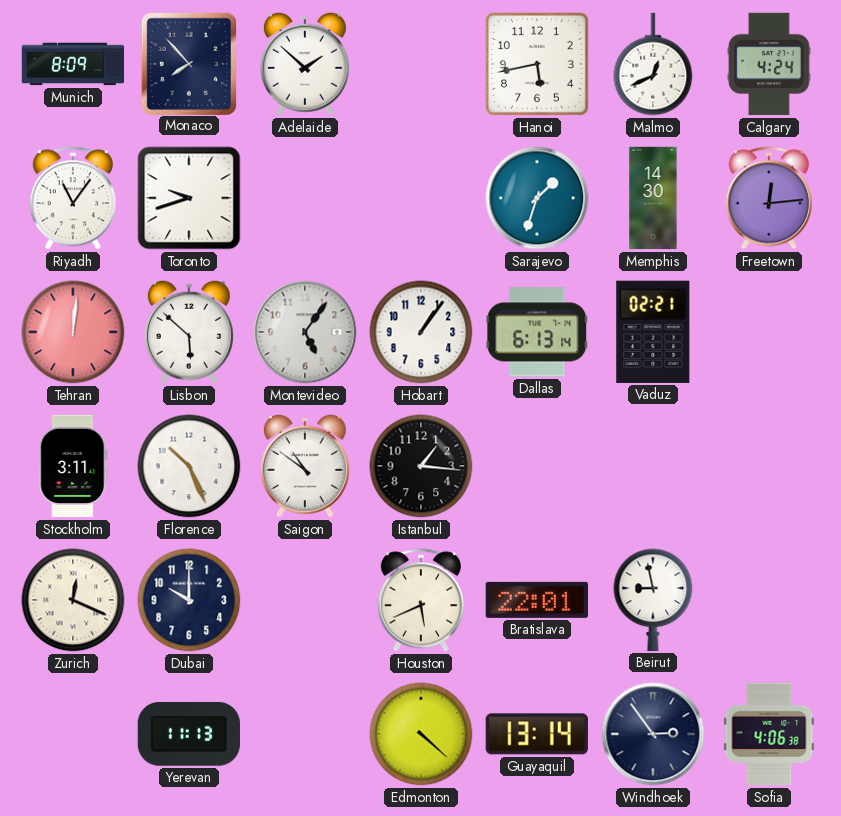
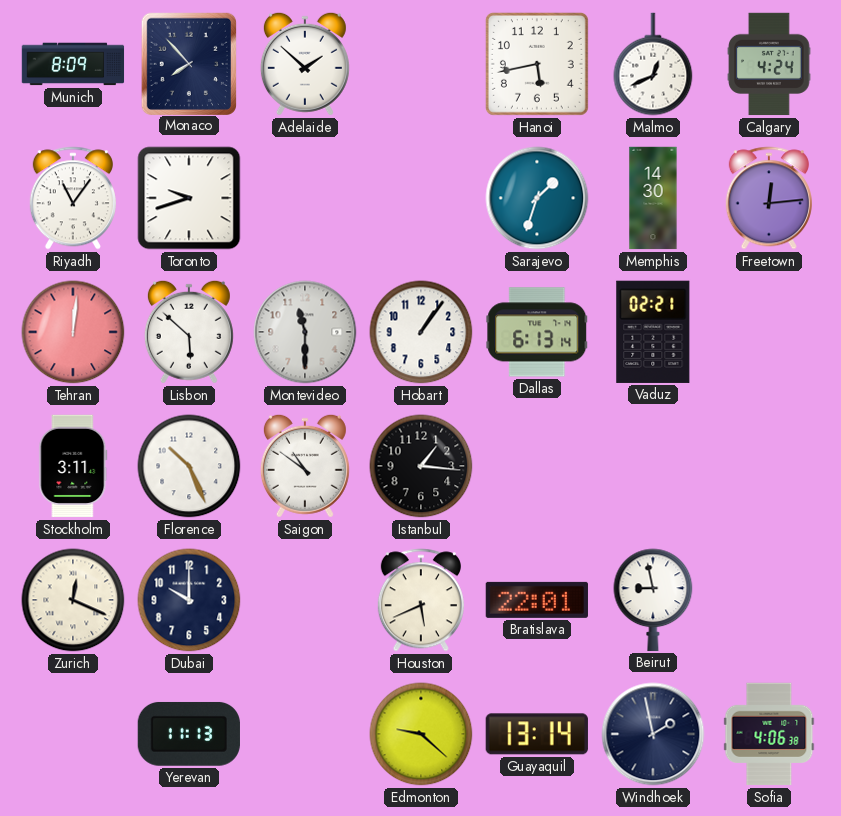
Montevideo: 5:06 -> 11:30
Edmonton: 4:22 -> 9:22
Windhoek: 2:54 -> 1:58
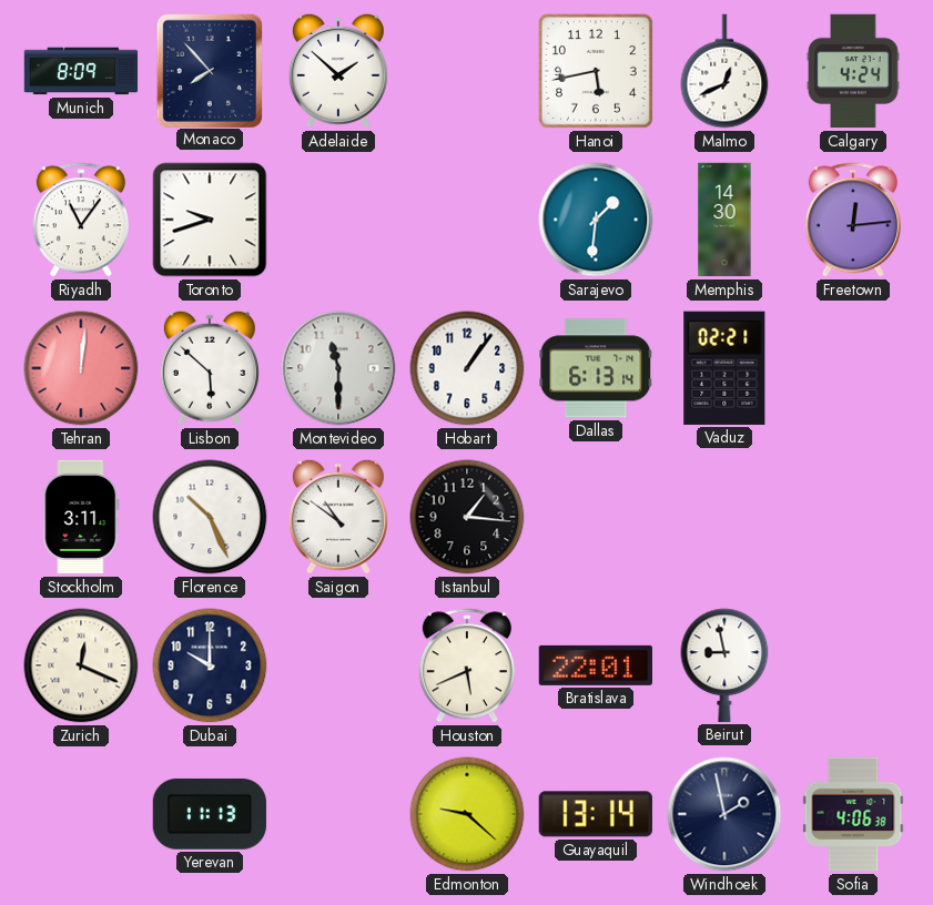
Sarajevo: 1:33 -> 1:31
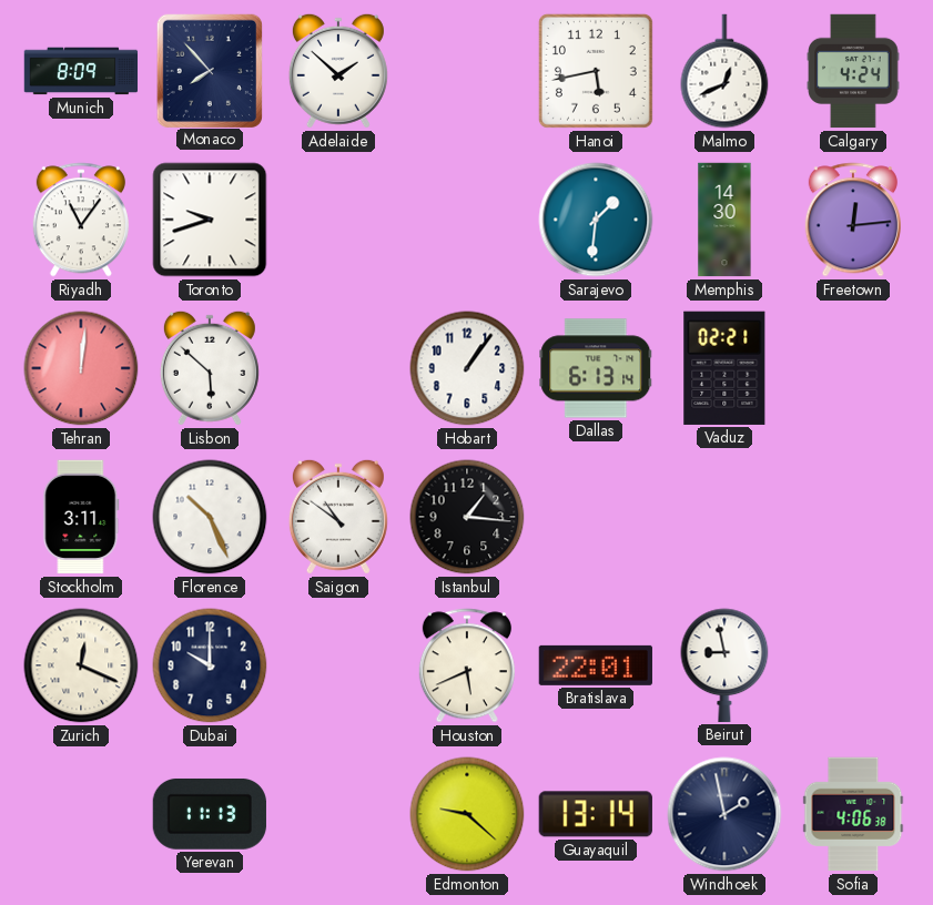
Montevideo: 11:30 -> none
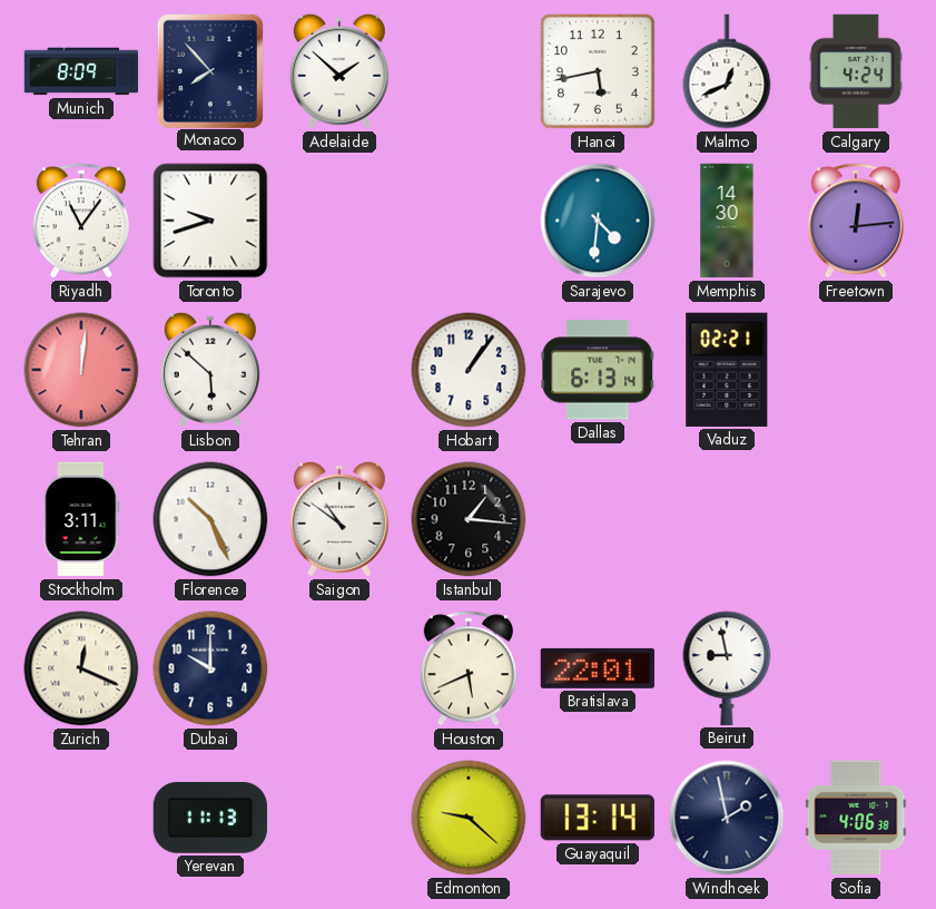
Sarajevo: 1:31 -> 4:31
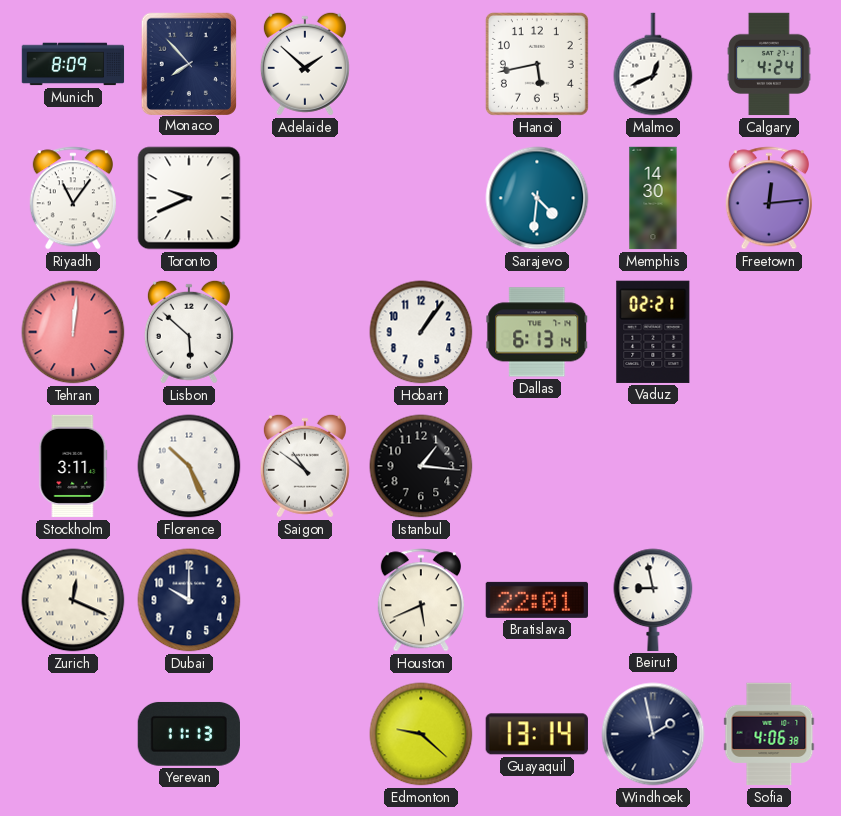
Toronto: 9:42 -> 9:41
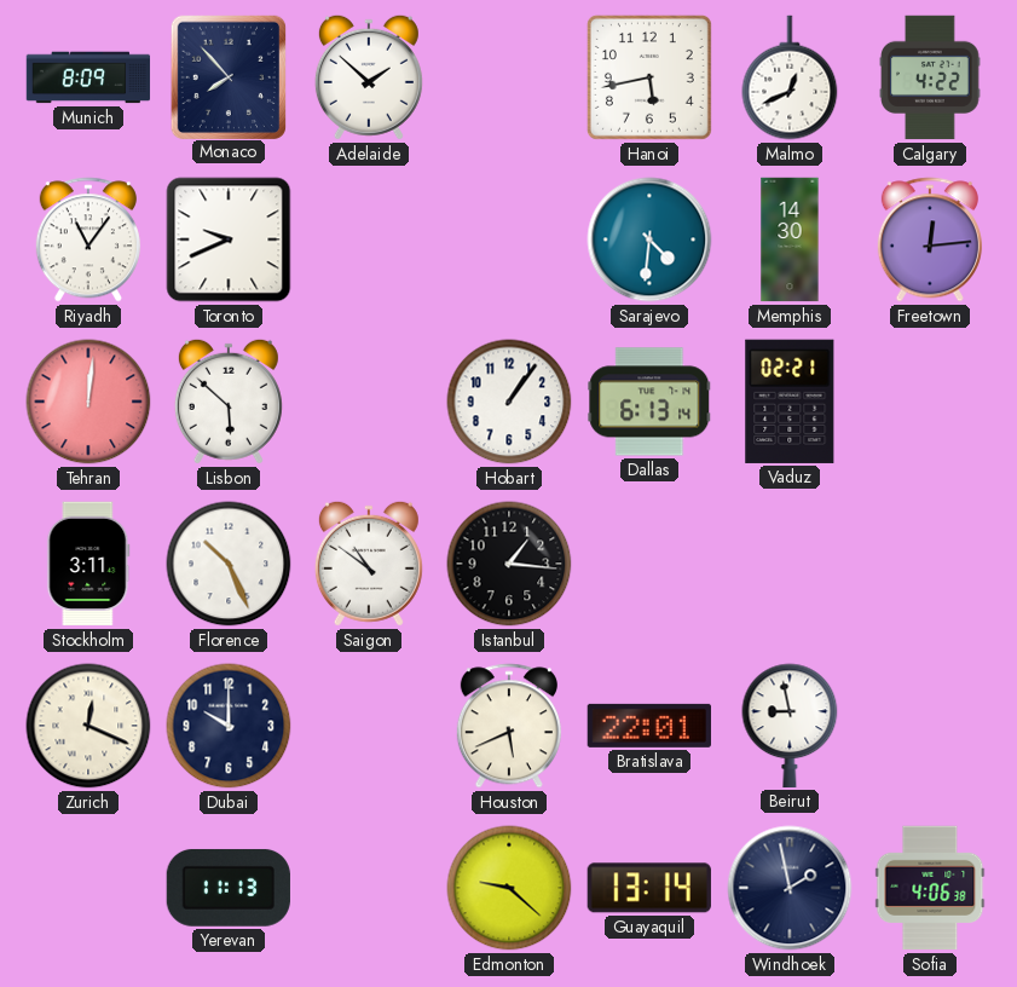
Calgary: 4:24 -> 4:22
